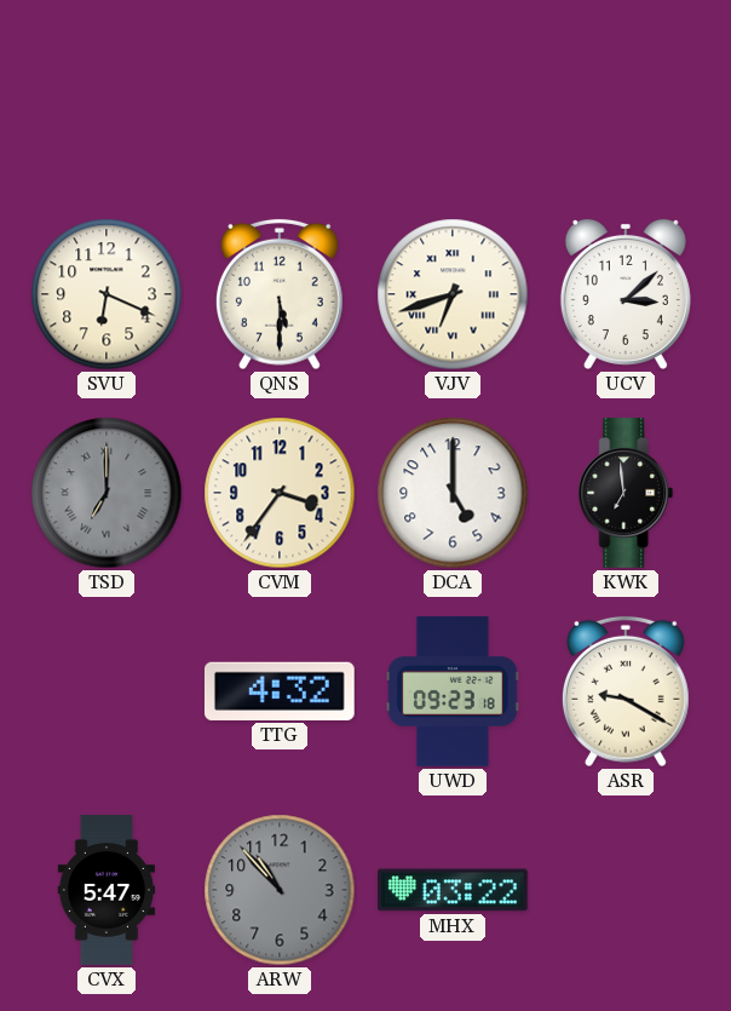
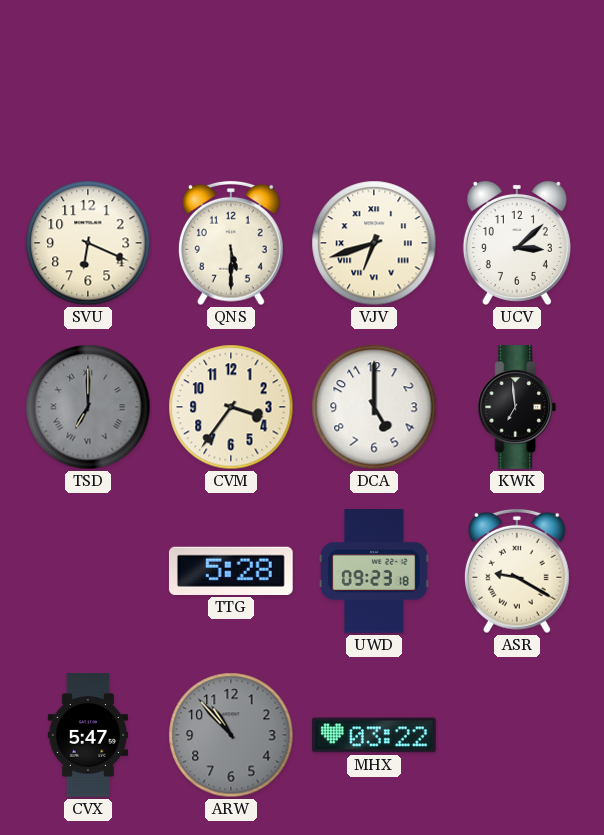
TTG: 4:32 -> 5:28
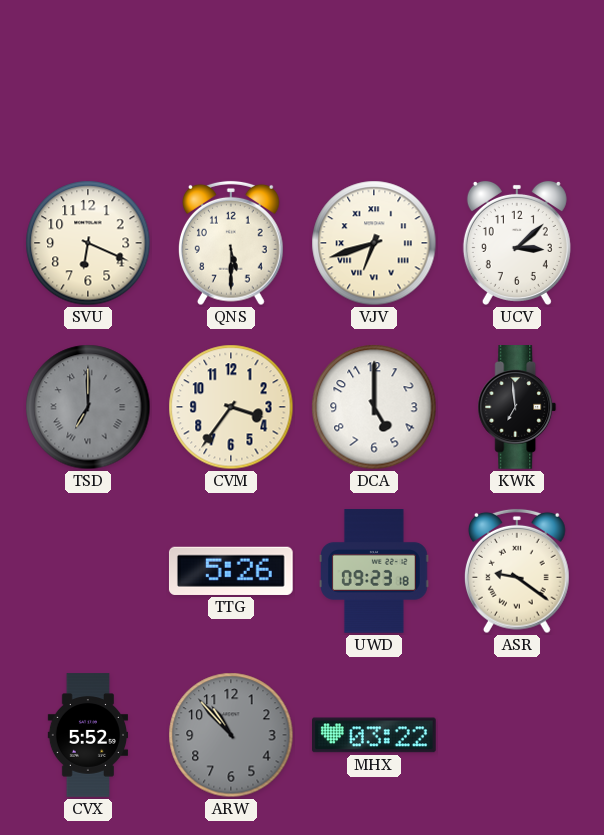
TTG: 5:28 -> 5:26
ASR: 9:20 -> 9:21
CVX: 5:47 -> 5:52
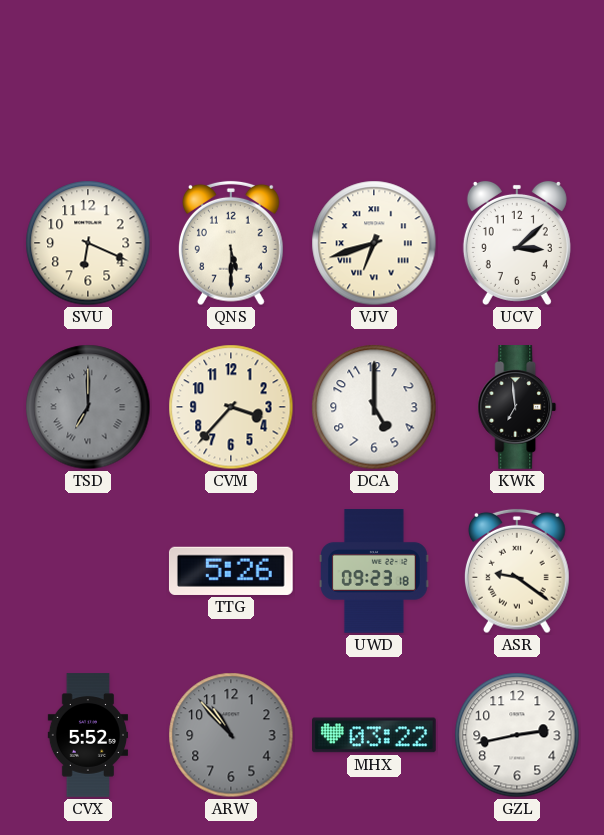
CVM: 3:36 -> 3:37
GZL: none -> 2:43
